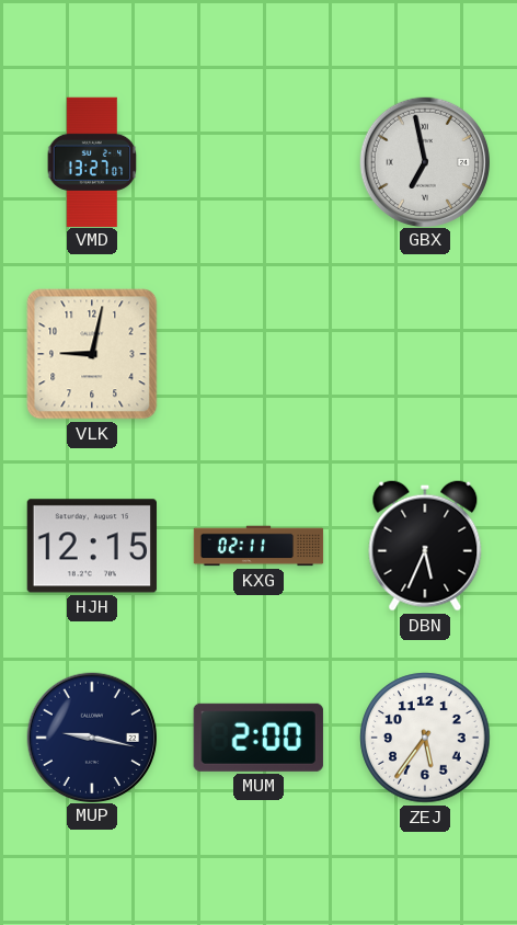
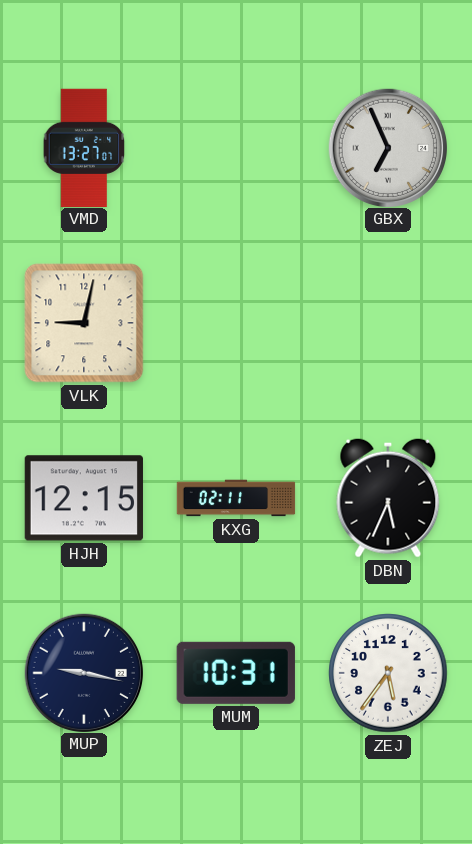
GBX: 6:58 -> 6:56
MUM: 2:00 -> 10:31
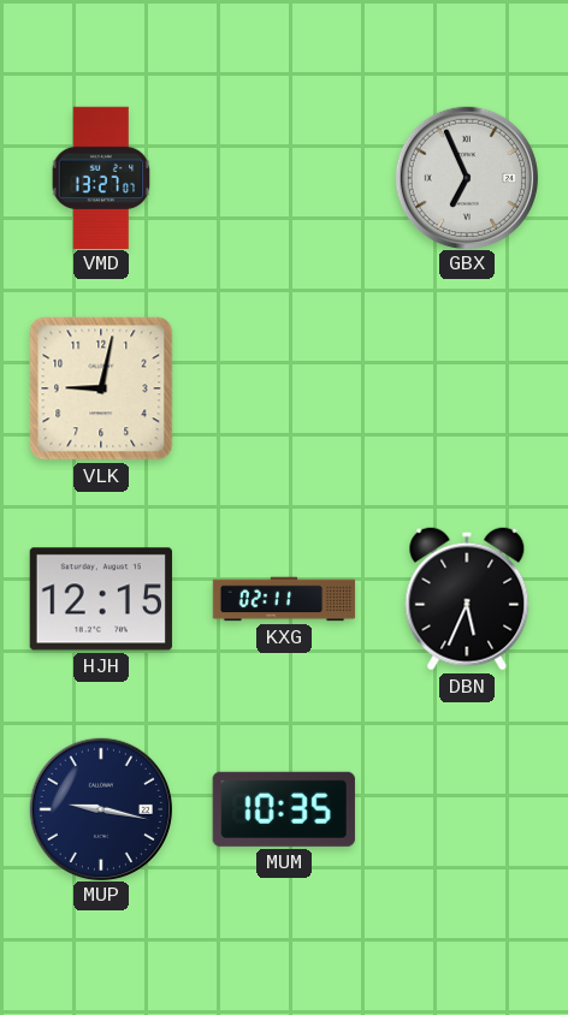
MUM: 10:31 -> 10:35
ZEJ: 5:36 -> none
